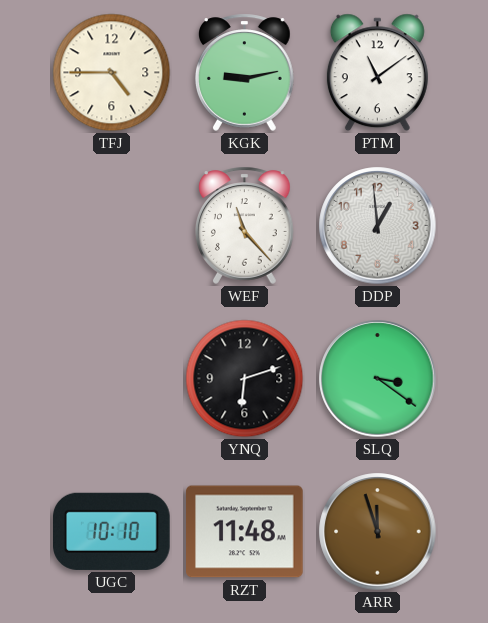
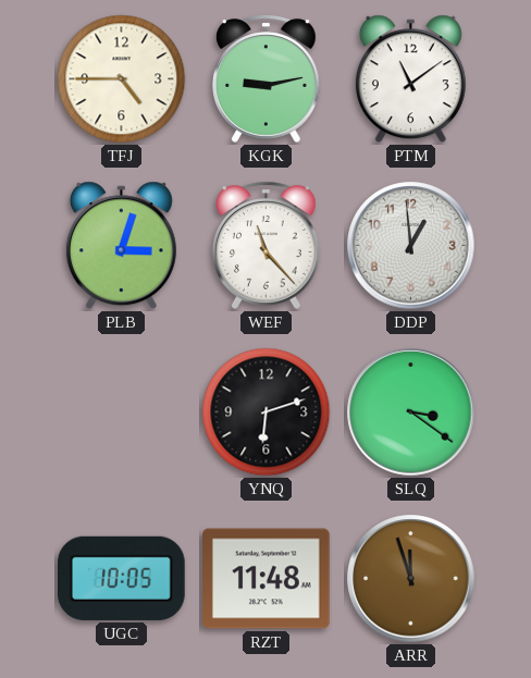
PLB: none -> 3:03
UGC: 10:10 -> 10:05
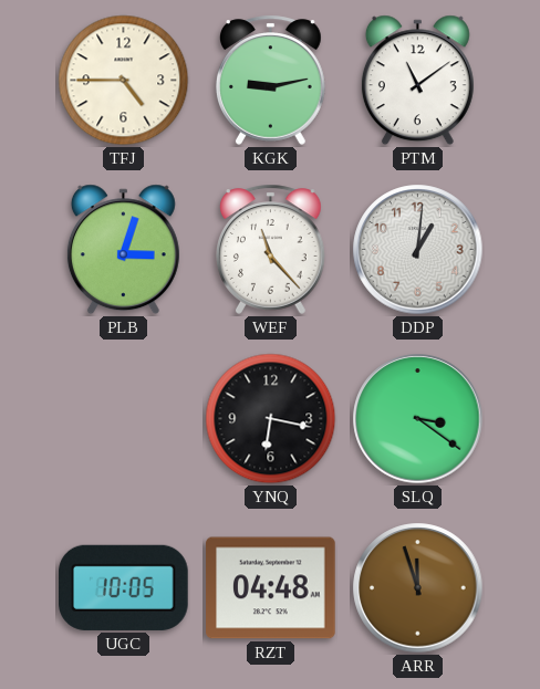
DDP: 12:59 -> 1:01
YNQ: 6:12 -> 6:17
RZT: 11:48 -> 04:48
